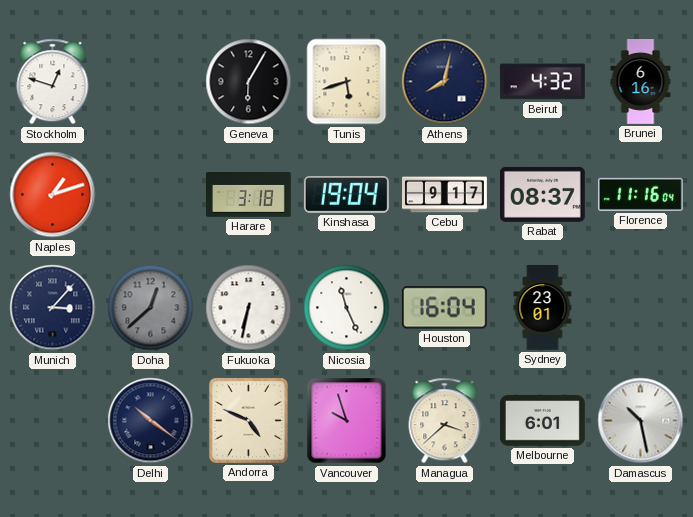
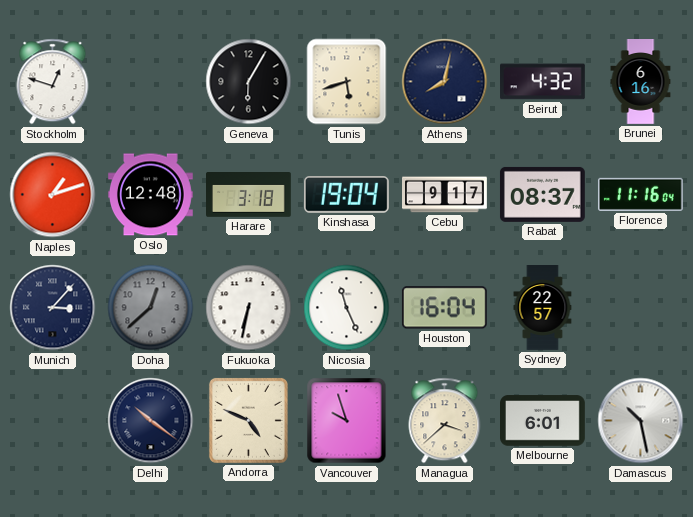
Oslo: none -> 12:48
Sydney: 23:01 -> 22:57
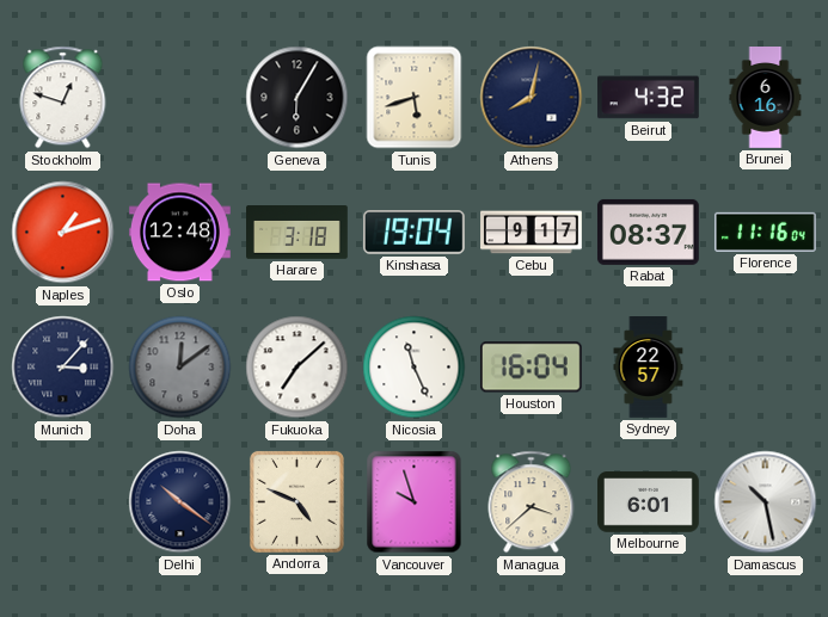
Doha: 12:38 -> 12:09
Fukuoka: 6:32 -> 7:08
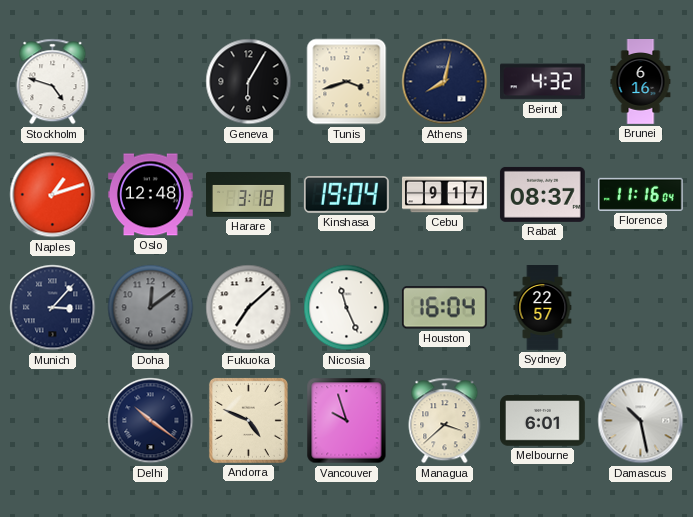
Stockholm: 12:48 -> 4:48
Tunis: 5:42 -> 3:42
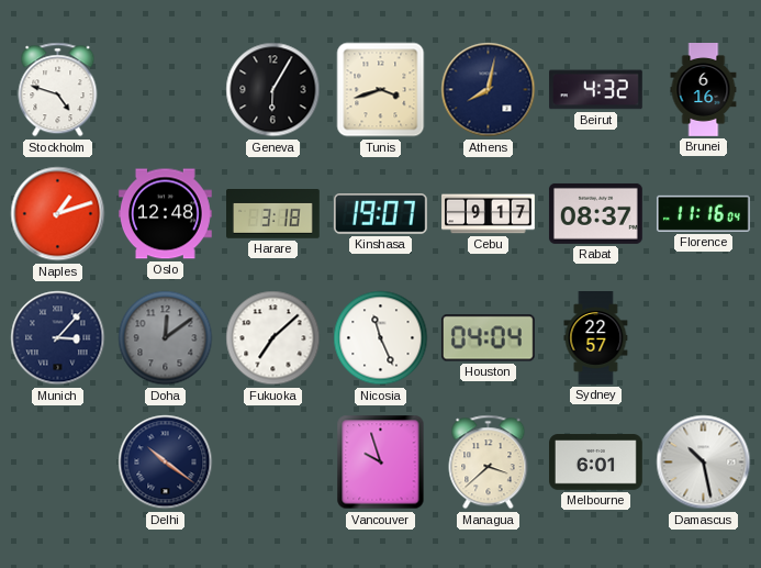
Kinshasa: 19:04 -> 19:07
Houston: 16:04 -> 04:04
Andorra: 4:49 -> none
